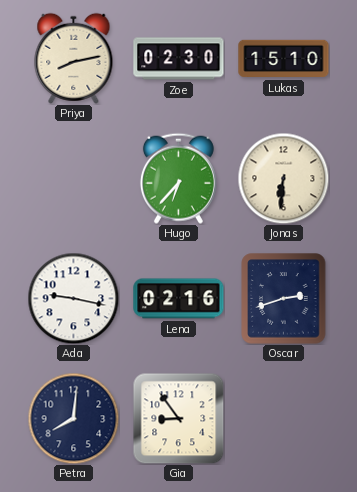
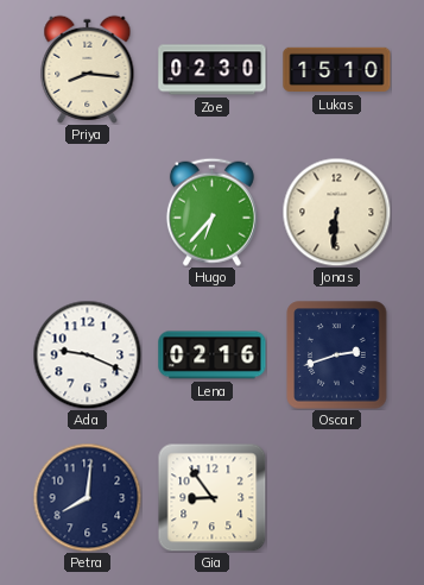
Priya: 8:13 -> 8:16
Ada: 9:17 -> 9:19
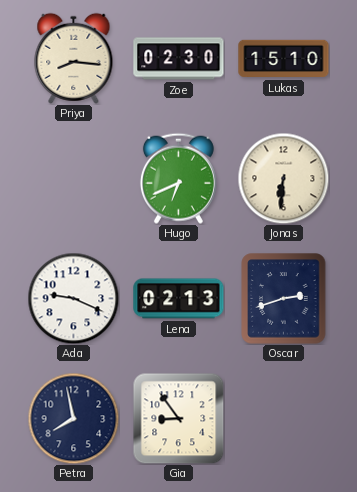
Hugo: 6:37 -> 6:41
Lena: 02:16 -> 02:13
Petra: 8:01 -> 7:58
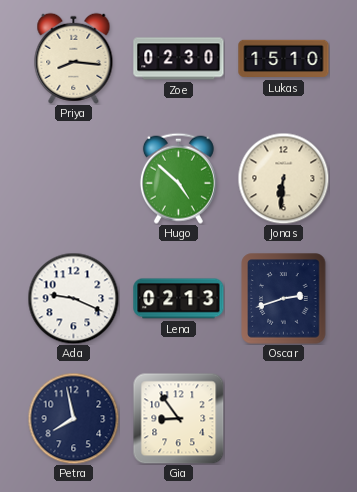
Hugo: 6:41 -> 4:52
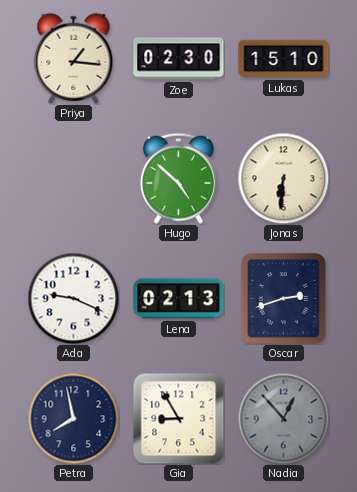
Priya: 8:16 -> 1:16
Gia: 8:54 -> 8:55
Nadia: none -> 12:53
